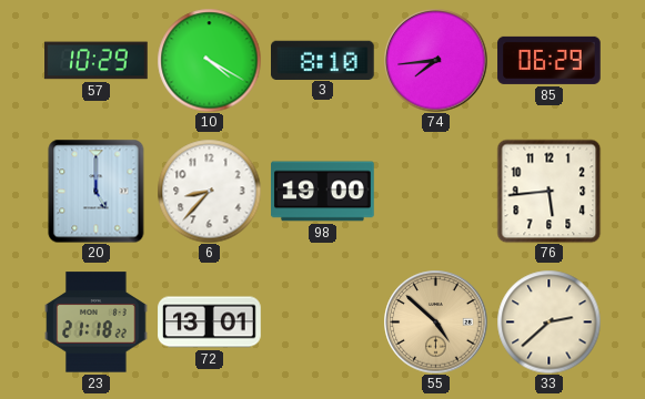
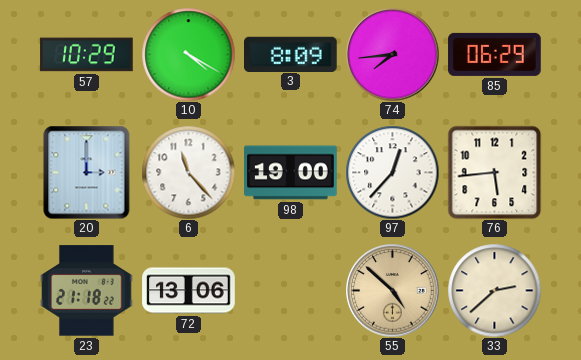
3: 8:10 -> 8:09
20: 5:00 -> 3:00
6: 8:37 -> 11:23
97: none -> 12:37
72: 13:01 -> 13:06
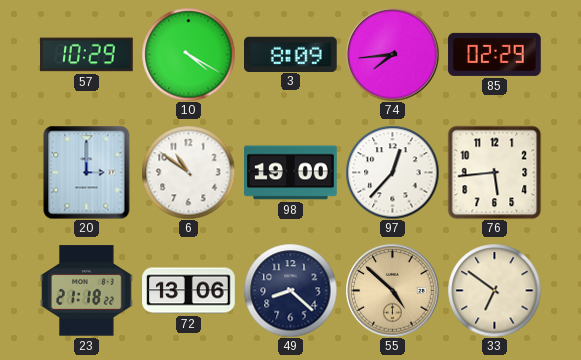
85: 06:29 -> 02:29
6: 11:23 -> 10:51
49: none -> 8:22
33: 2:38 -> 6:51
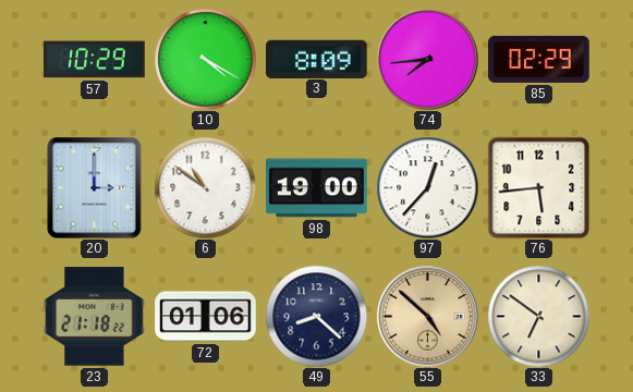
72: 13:06 -> 01:06
